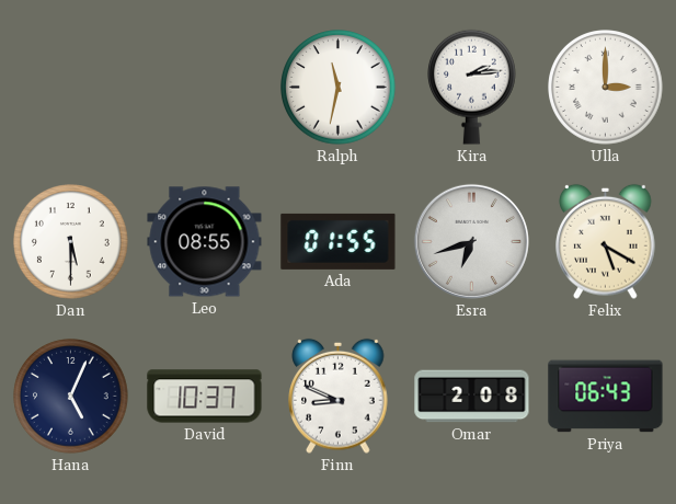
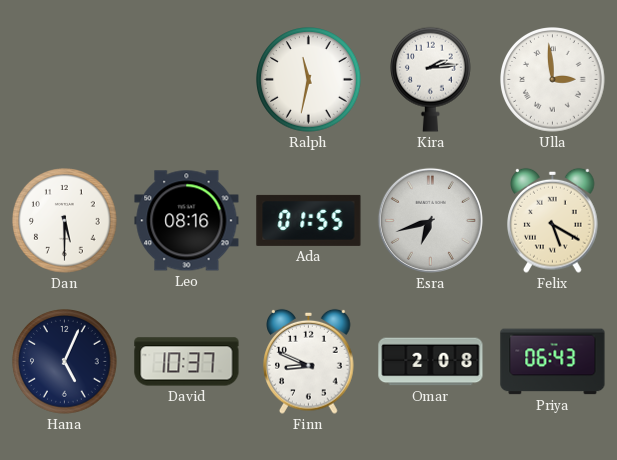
Ulla: 3:00 -> 2:59
Leo: 08:55 -> 08:16
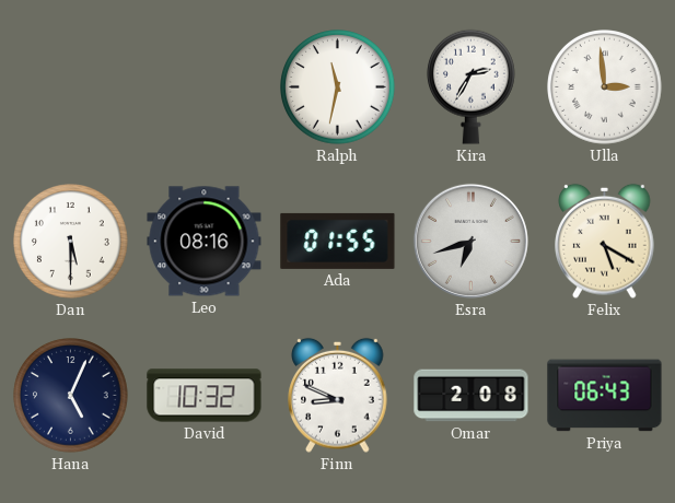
Kira: 2:14 -> 2:35
David: 10:37 -> 10:32
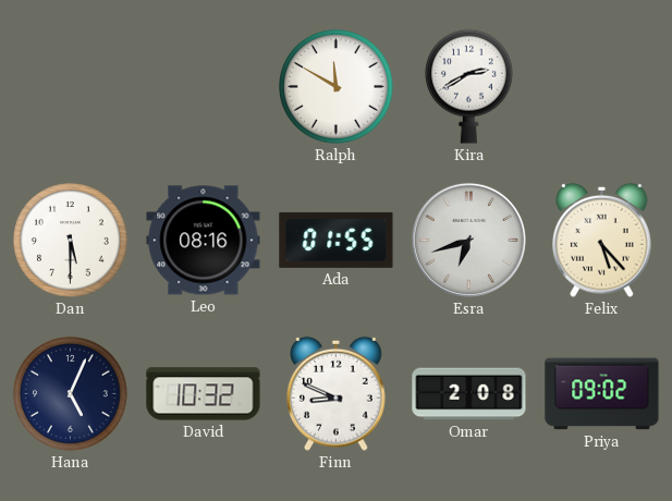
Ralph: 11:32 -> 11:50
Kira: 2:35 -> 2:40
Ulla: 2:59 -> none
Felix: 5:20 -> 5:23
Priya: 06:43 -> 09:02
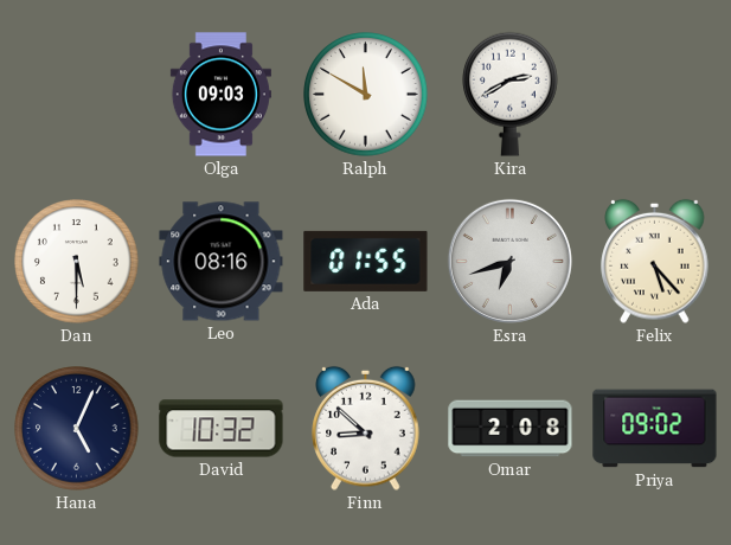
Olga: none -> 09:03
Finn: 8:49 -> 8:52
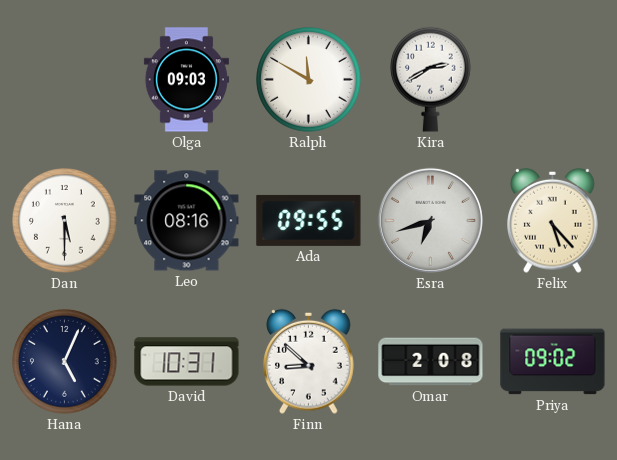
Ada: 01:55 -> 09:55
David: 10:32 -> 10:31
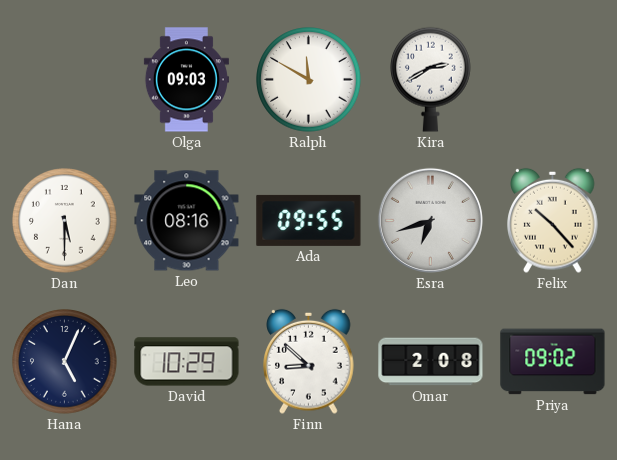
Felix: 5:23 -> 10:23
David: 10:31 -> 10:29
